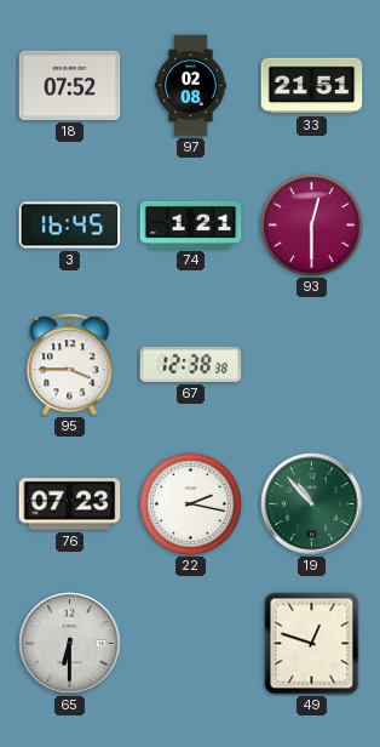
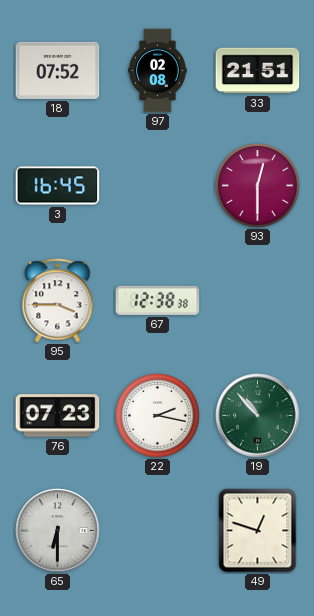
74: 1:21 -> none
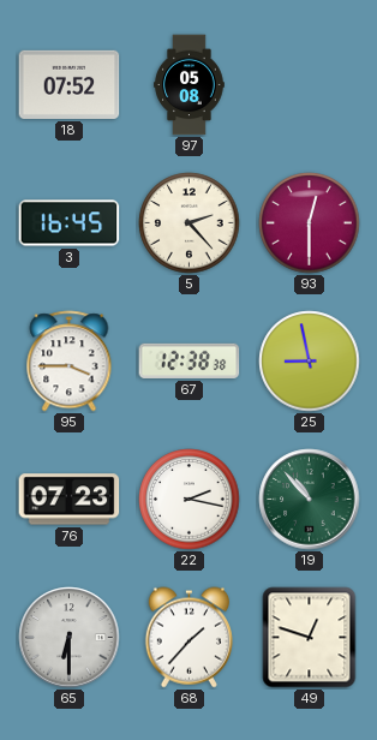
97: 02:08 -> 05:08
33: 21:51 -> none
5: none -> 2:23
25: none -> 8:58
68: none -> 1:37
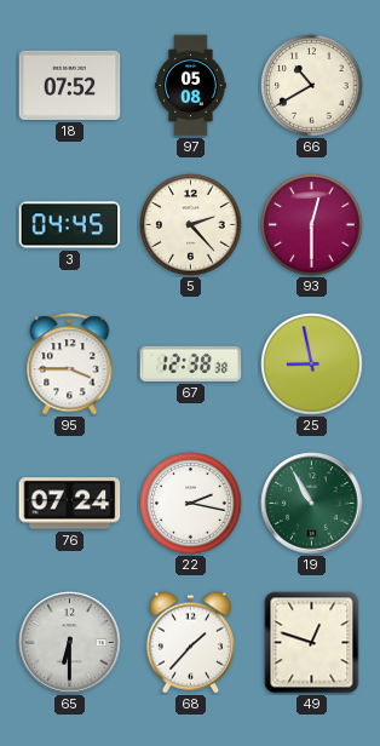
66: none -> 10:40
3: 16:45 -> 04:45
76: 07:23 -> 07:24
19: 10:53 -> 10:55
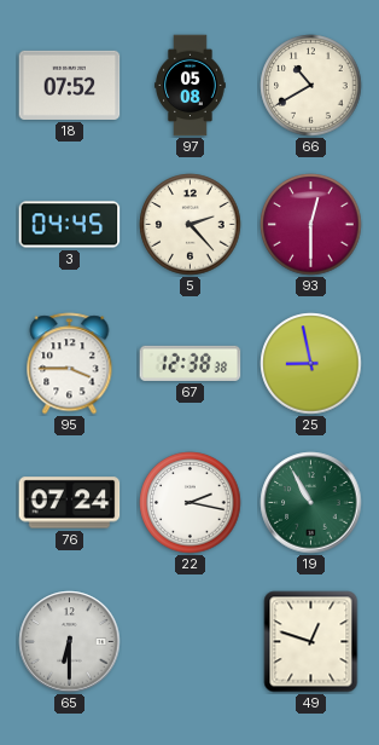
68: 1:37 -> none
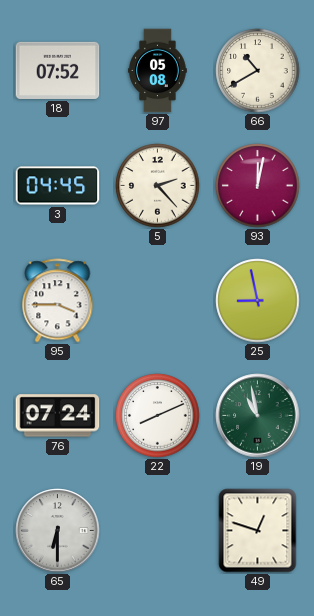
93: 12:30 -> 12:02
67: 12:38 -> none
22: 2:17 -> 8:11
19: 10:55 -> 10:58
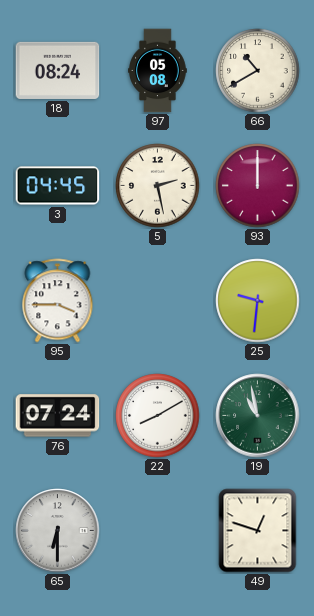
18: 07:52 -> 08:24
5: 2:23 -> 2:28
93: 12:02 -> 12:00
25: 8:58 -> 9:31
22: 8:11 -> 8:10
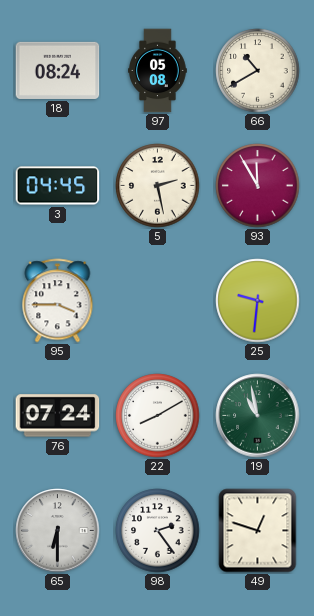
93: 12:00 -> 11:55
98: none -> 2:24
